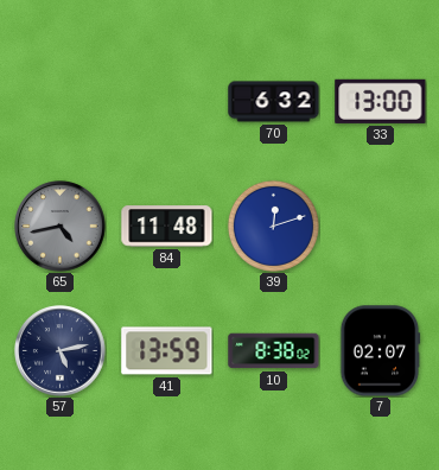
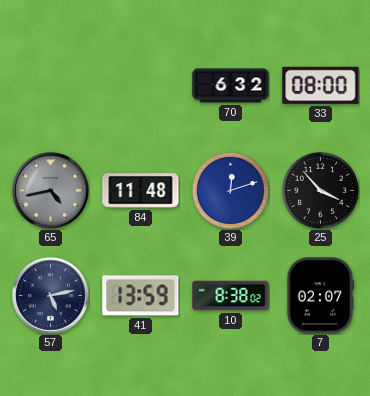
33: 13:00 -> 08:00
25: none -> 3:53
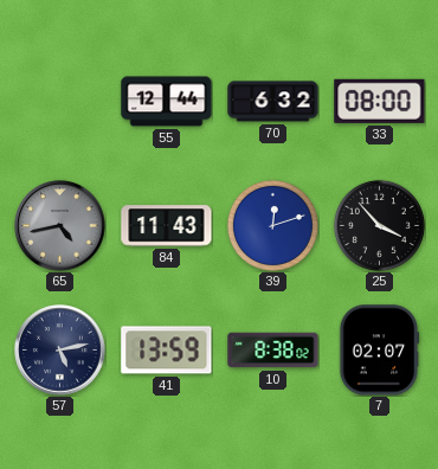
55: none -> 12:44
84: 11:48 -> 11:43
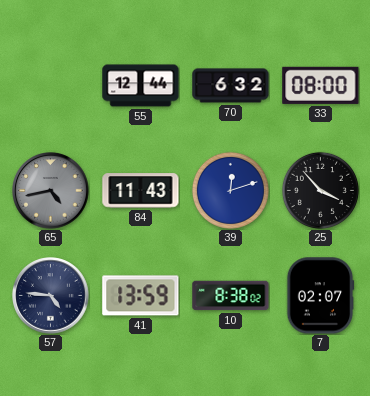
57: 5:13 -> 4:46
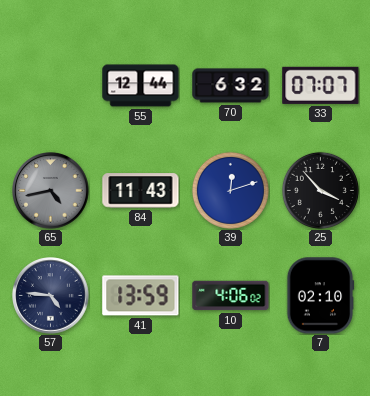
33: 08:00 -> 07:07
10: 8:38 -> 4:06
7: 02:07 -> 02:10
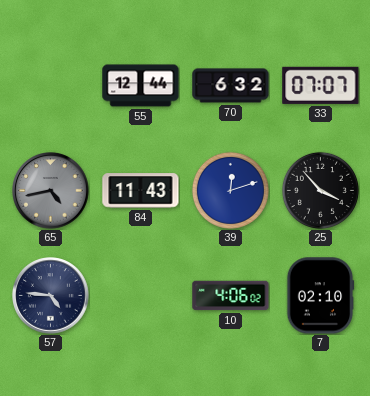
41: 13:59 -> none
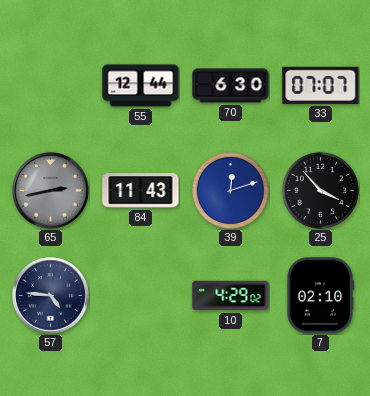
70: 6:32 -> 6:30
65: 4:43 -> 2:43
10: 4:06 -> 4:29
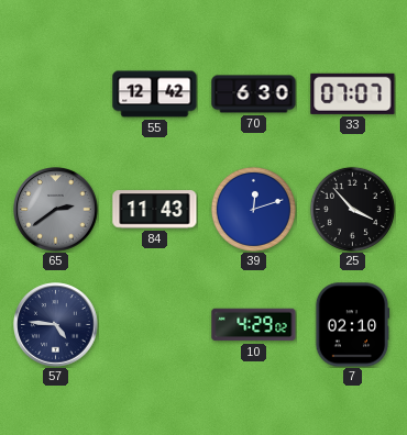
55: 12:44 -> 12:42
65: 2:43 -> 2:39
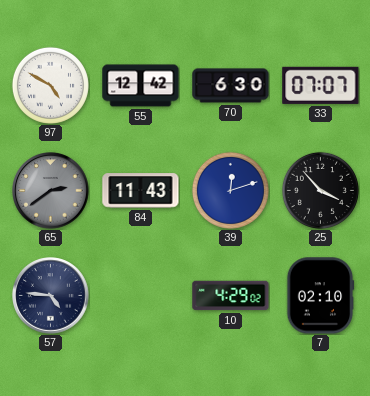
97: none -> 4:50
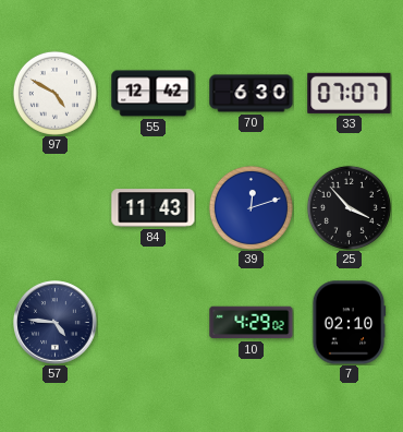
65: 2:39 -> none
